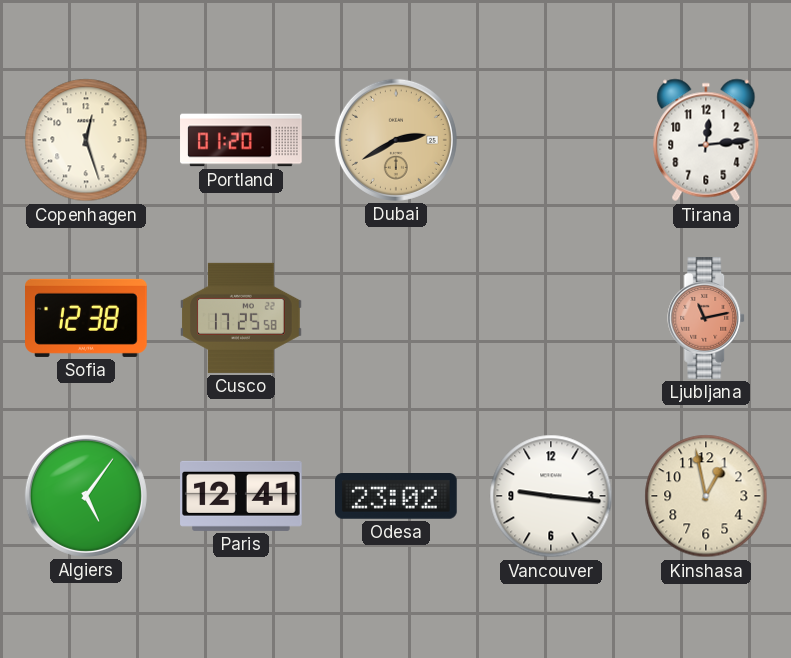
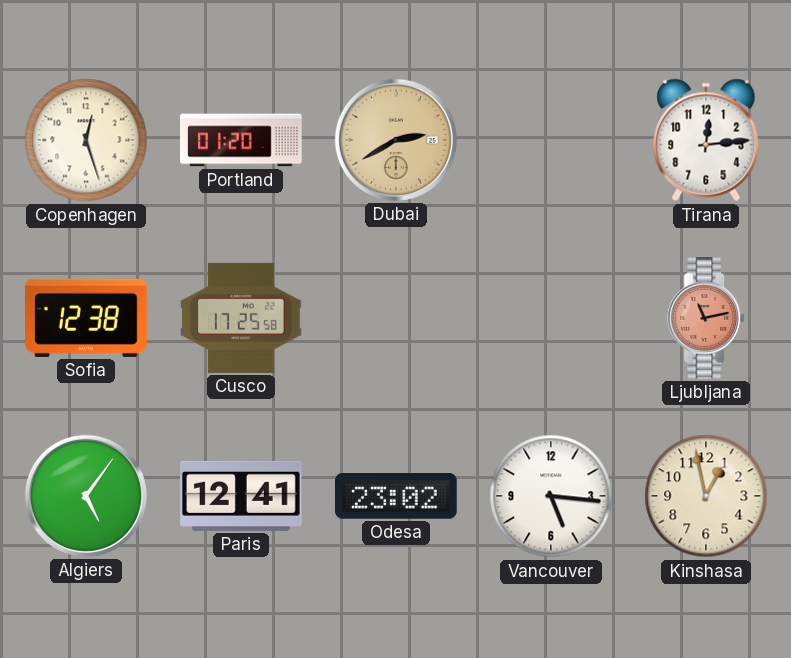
Vancouver: 9:16 -> 5:16
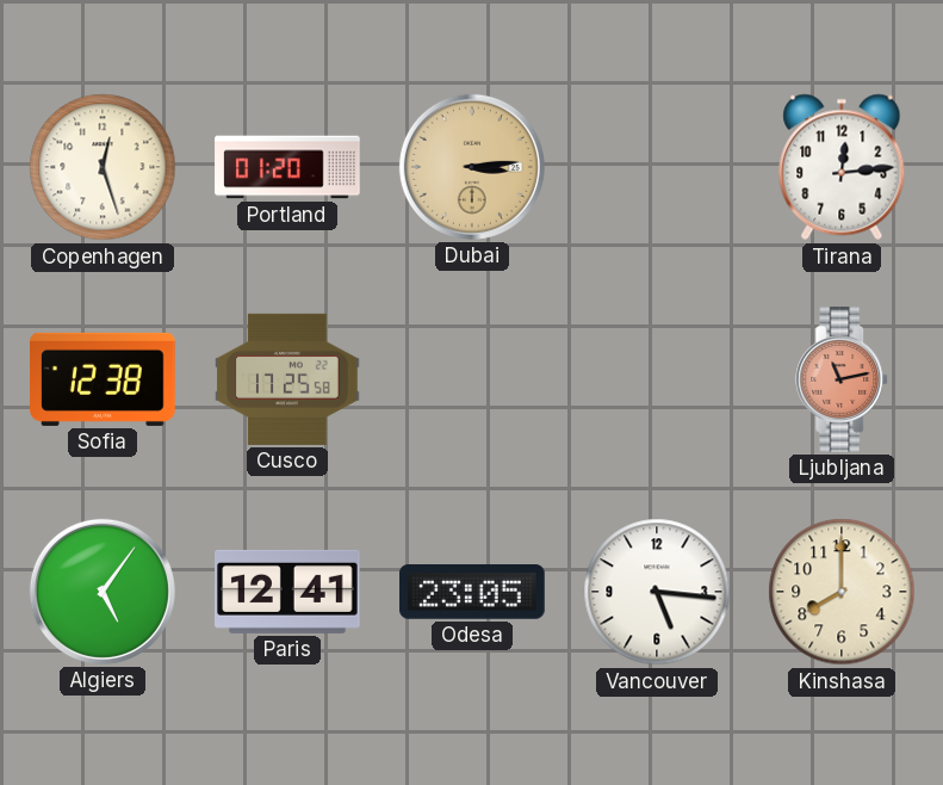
Dubai: 2:40 -> 3:14
Odesa: 23:02 -> 23:05
Kinshasa: 12:58 -> 8:00
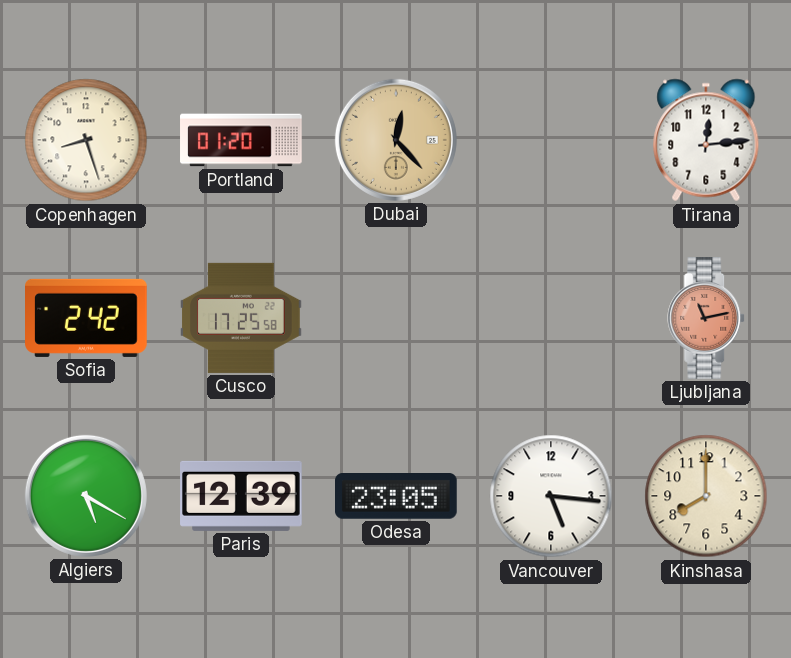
Copenhagen: 12:27 -> 8:27
Dubai: 3:14 -> 12:23
Sofia: 12:38 -> 2:42
Algiers: 5:06 -> 5:20
Paris: 12:41 -> 12:39
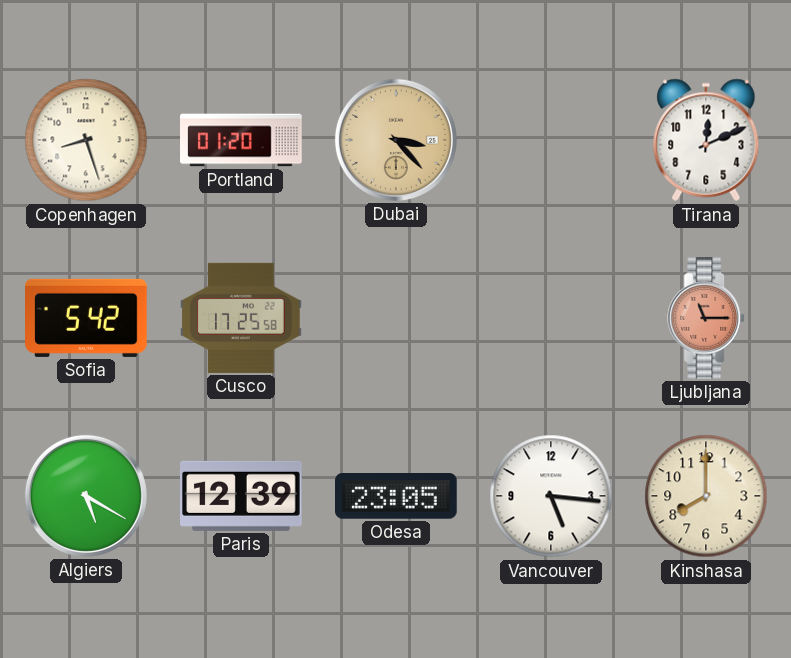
Dubai: 12:23 -> 3:23
Tirana: 12:14 -> 12:11
Sofia: 2:42 -> 5:42
Ljubljana: 11:13 -> 11:15
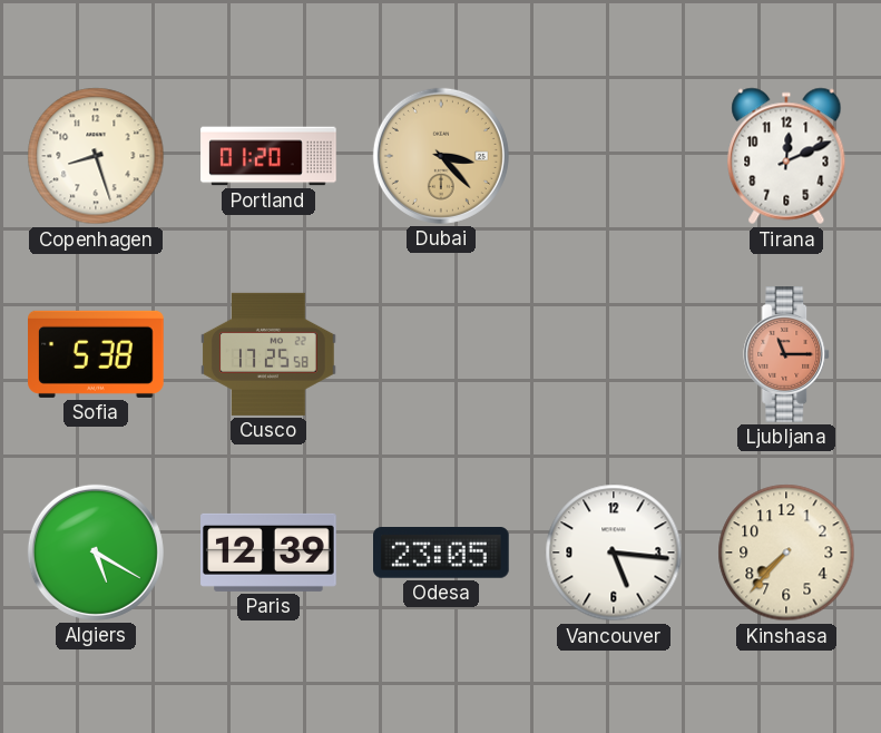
Sofia: 5:42 -> 5:38
Kinshasa: 8:00 -> 7:37
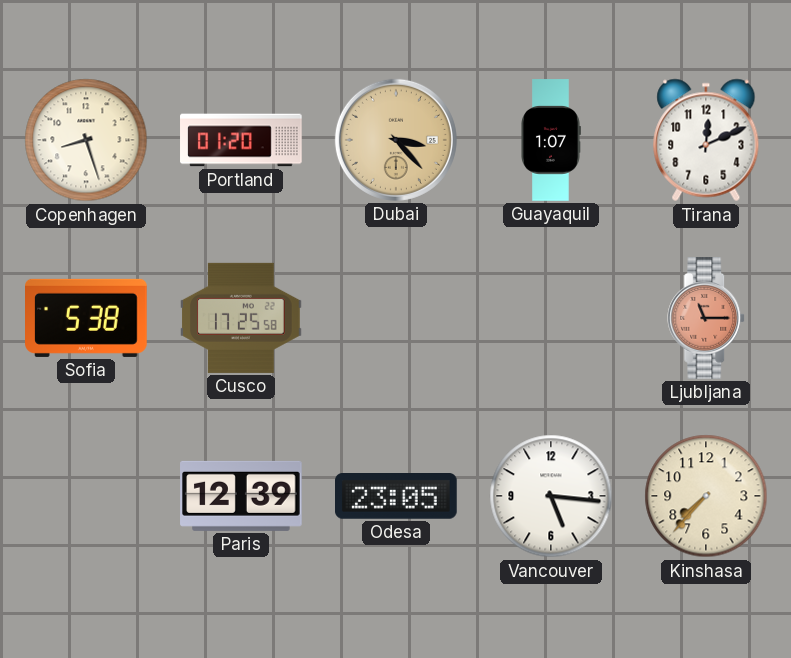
Guayaquil: none -> 1:07
Algiers: 5:20 -> none
